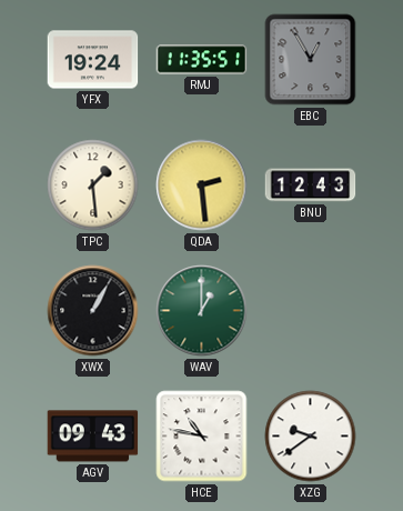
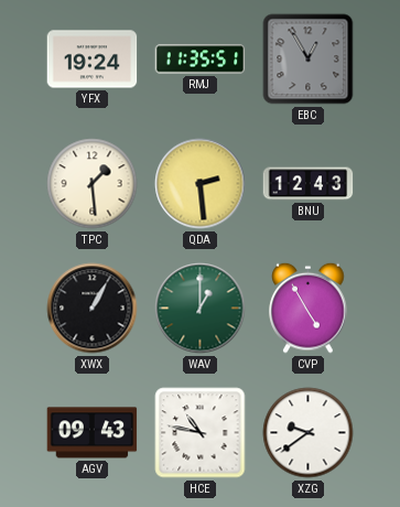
CVP: none -> 4:55
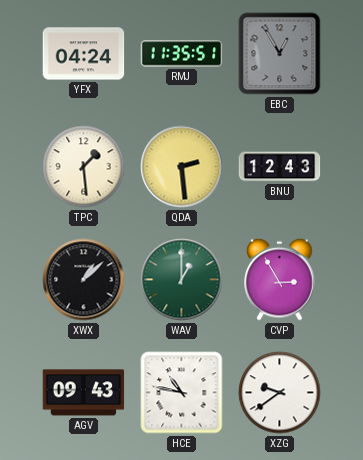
YFX: 19:24 -> 04:24
XWX: 1:05 -> 1:08
CVP: 4:55 -> 2:55
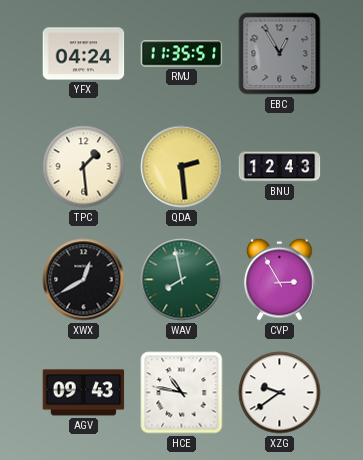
XWX: 1:08 -> 12:40
WAV: 1:00 -> 7:58
